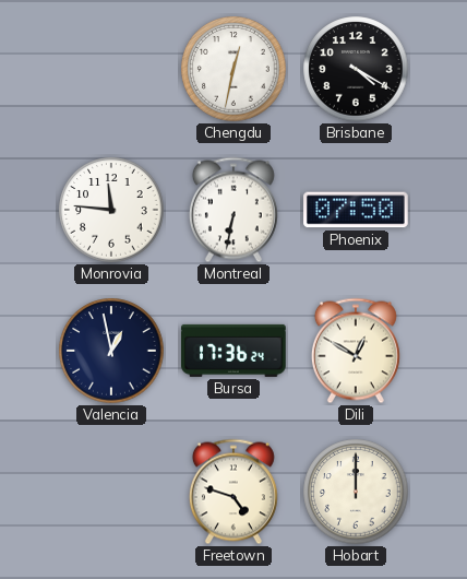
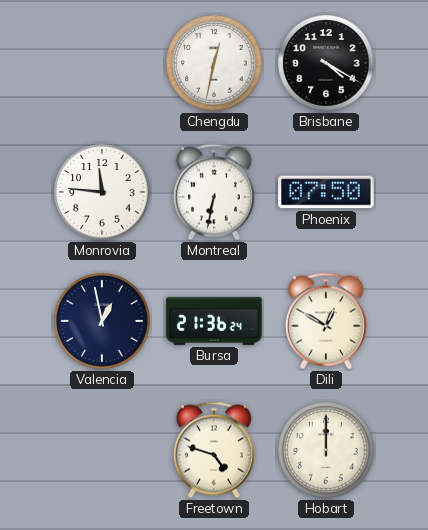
Bursa: 17:36 -> 21:36
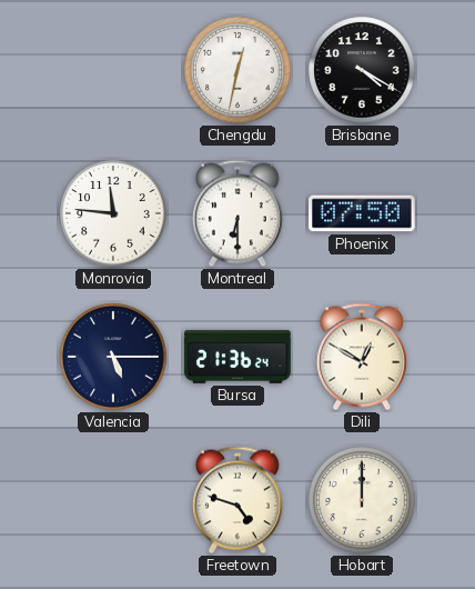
Montreal: 6:32 -> 6:30
Valencia: 12:58 -> 5:15
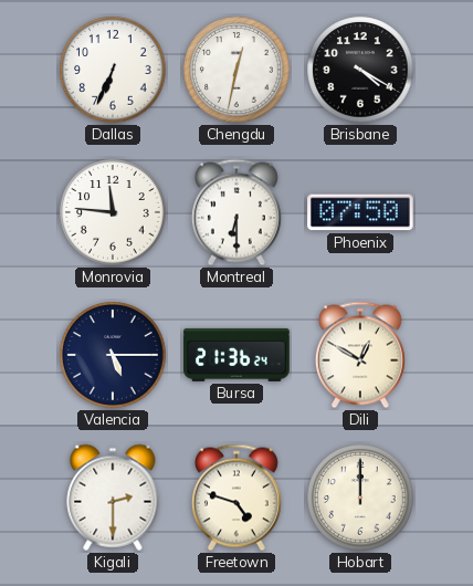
Dallas: none -> 6:34
Kigali: none -> 2:30
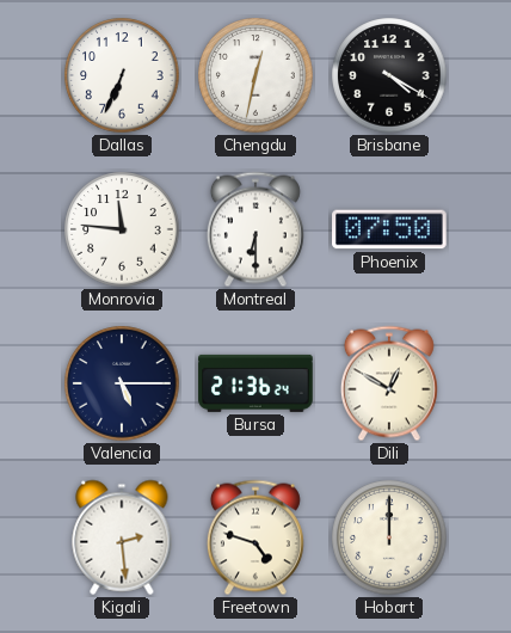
Kigali: 2:30 -> 2:29
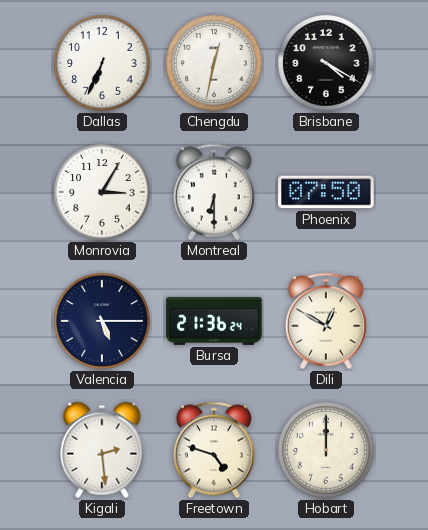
Monrovia: 11:46 -> 3:05
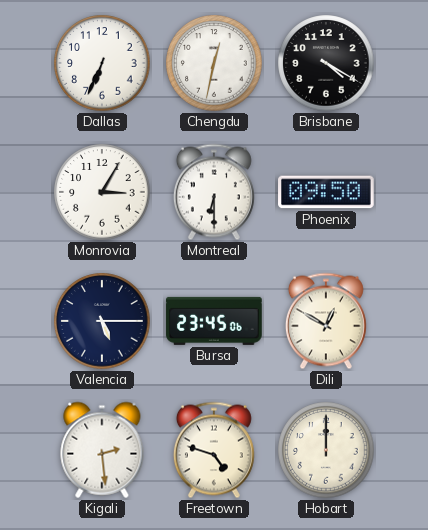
Phoenix: 07:50 -> 09:50
Bursa: 21:36 -> 23:45
